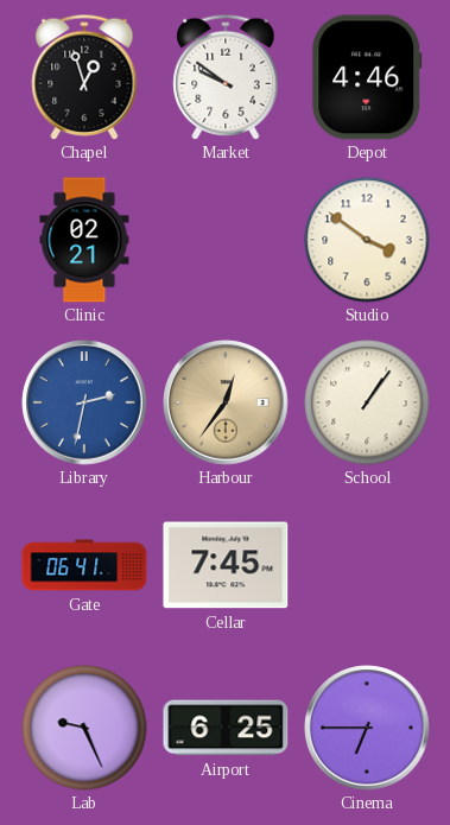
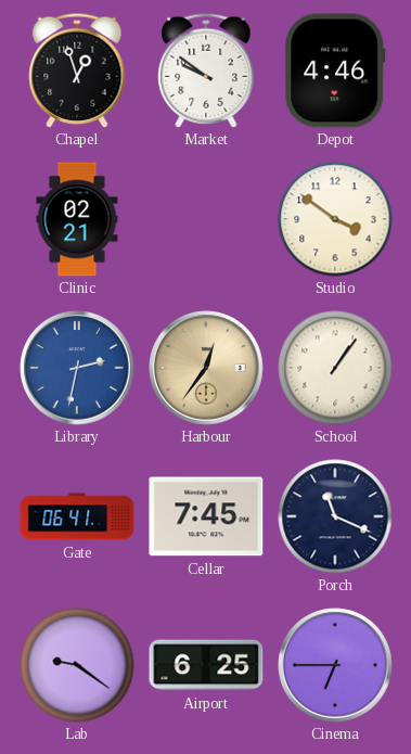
Porch: none -> 11:19
Lab: 9:26 -> 9:21
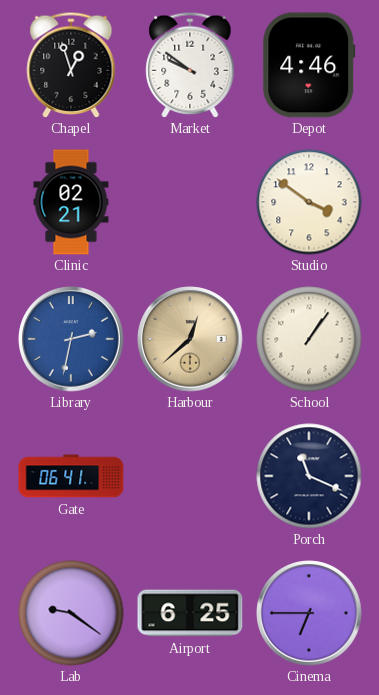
Harbour: 12:36 -> 12:38
Cellar: 7:45 -> none
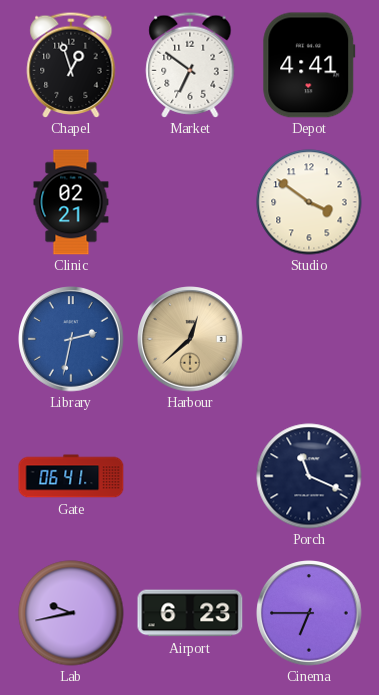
Market: 9:51 -> 6:51
Depot: 4:46 -> 4:41
School: 1:06 -> none
Lab: 9:21 -> 9:43
Airport: 6:25 -> 6:23
